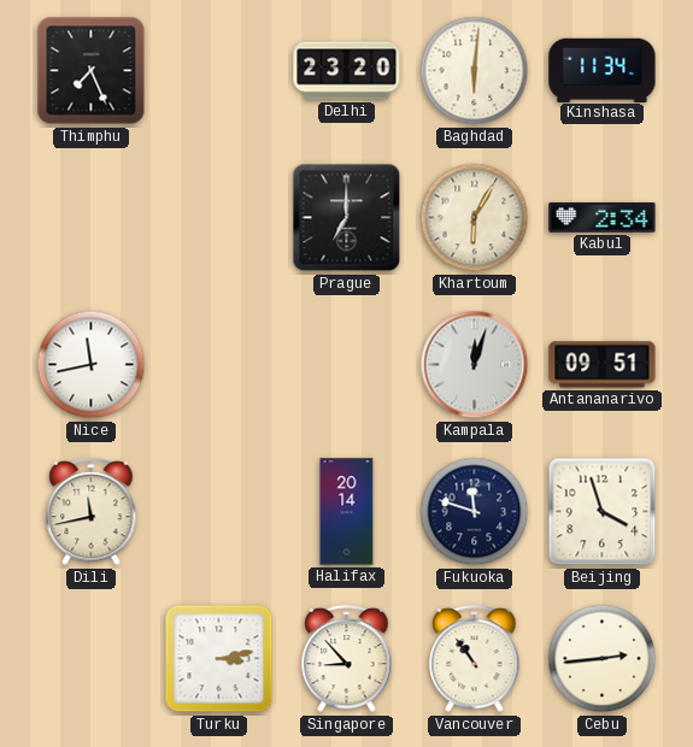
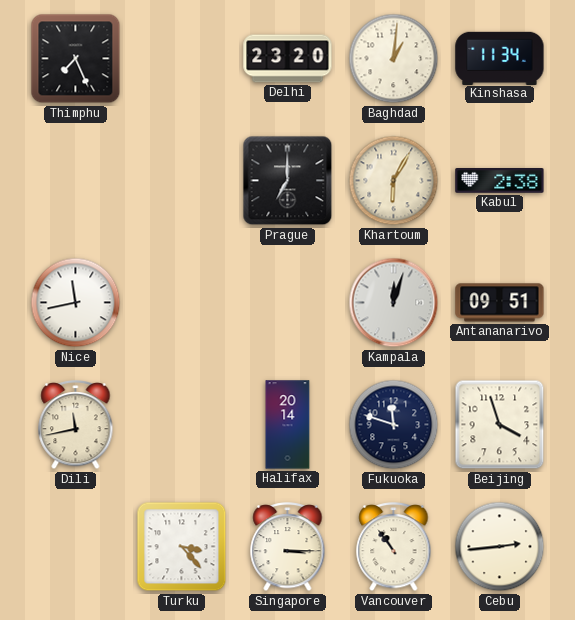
Baghdad: 6:01 -> 1:01
Kabul: 2:34 -> 2:38
Turku: 3:13 -> 3:23
Singapore: 8:53 -> 3:15
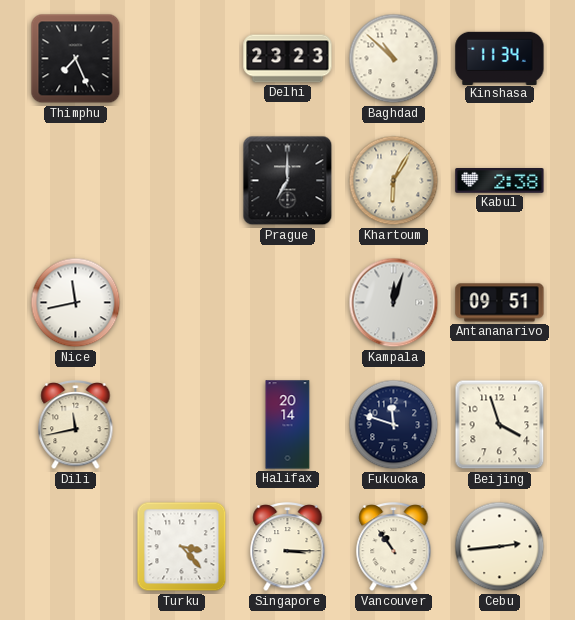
Delhi: 23:20 -> 23:23
Baghdad: 1:01 -> 10:52
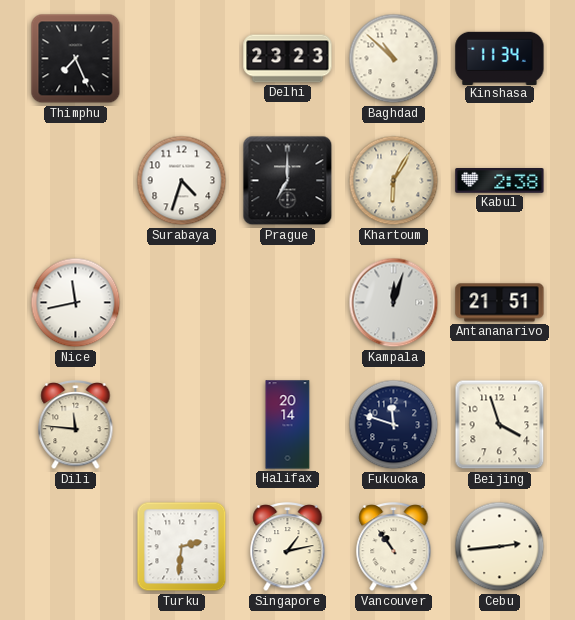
Surabaya: none -> 4:33
Antananarivo: 09:51 -> 21:51
Dili: 11:43 -> 11:46
Turku: 3:23 -> 2:31
Singapore: 3:15 -> 1:13
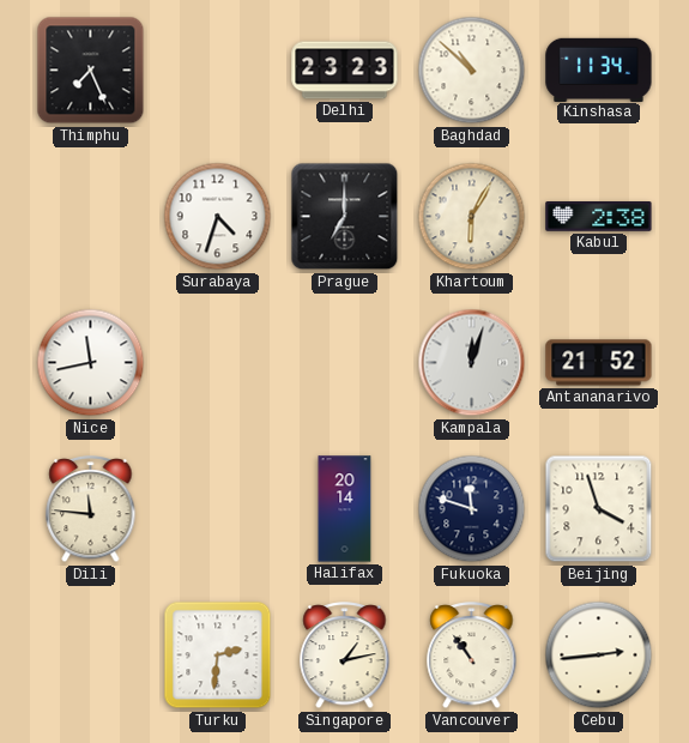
Antananarivo: 21:51 -> 21:52
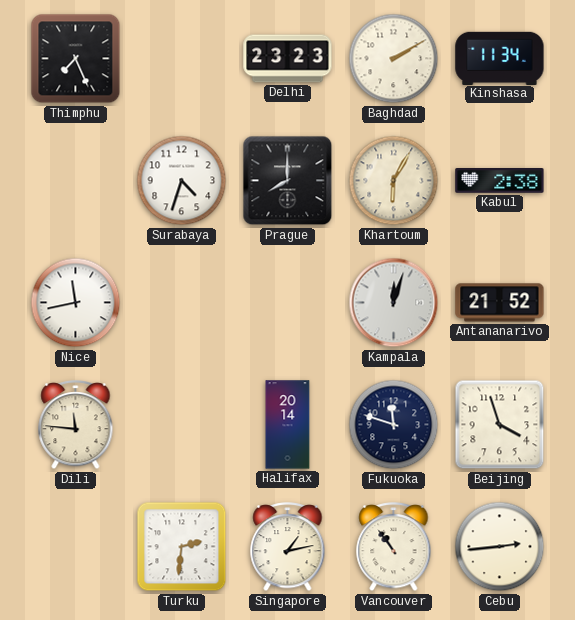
Baghdad: 10:52 -> 2:10
Prague: 7:00 -> 8:00
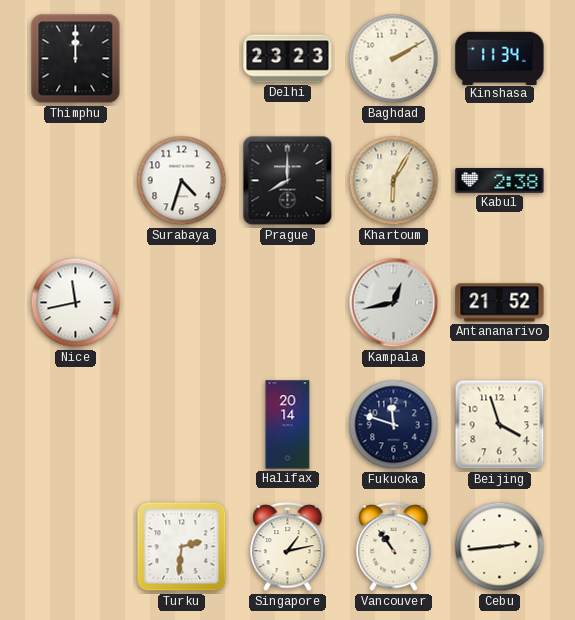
Thimphu: 7:26 -> 12:00
Kampala: 12:03 -> 12:43
Dili: 11:46 -> none
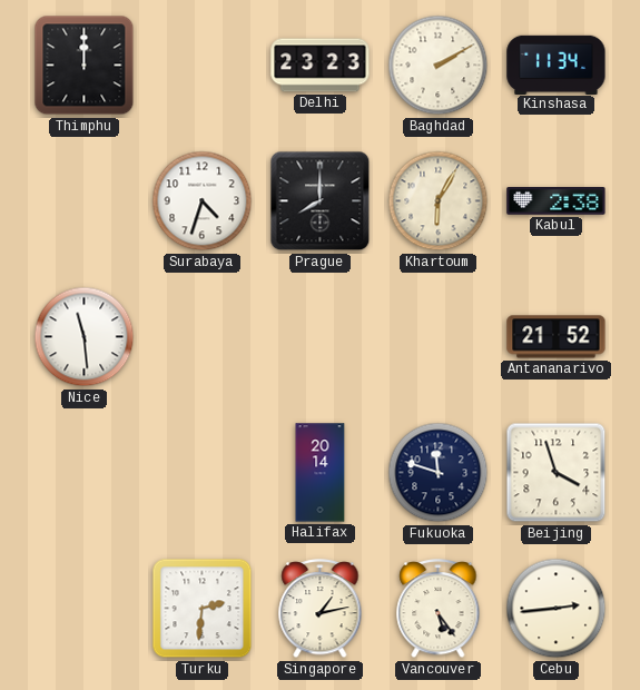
Nice: 11:43 -> 11:29
Kampala: 12:43 -> none
Vancouver: 10:54 -> 5:24
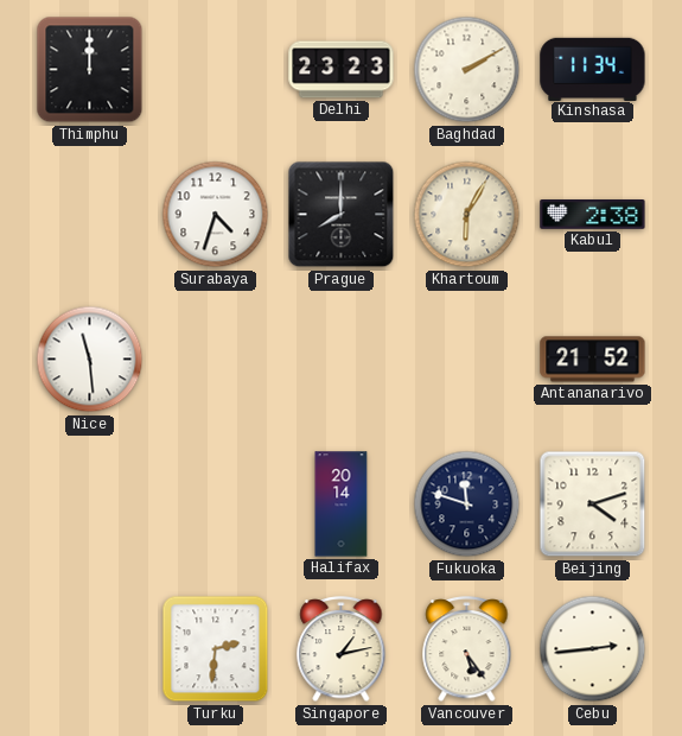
Beijing: 3:57 -> 4:12
